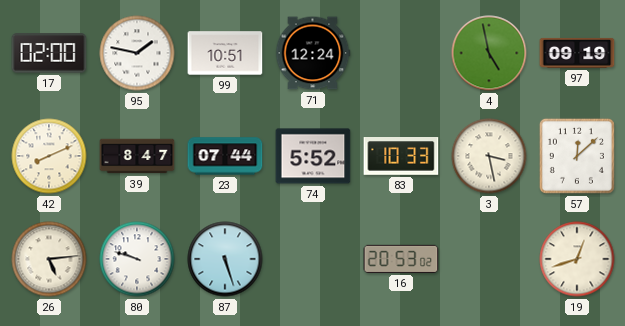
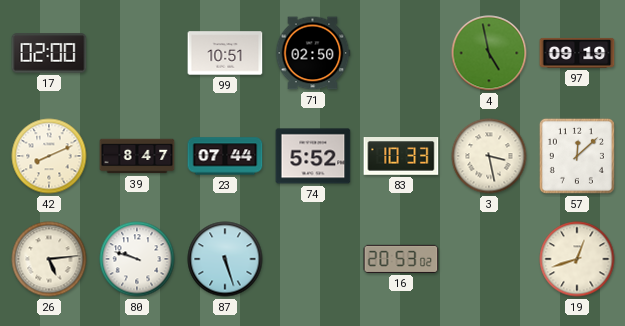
95: 1:47 -> none
71: 12:24 -> 02:50
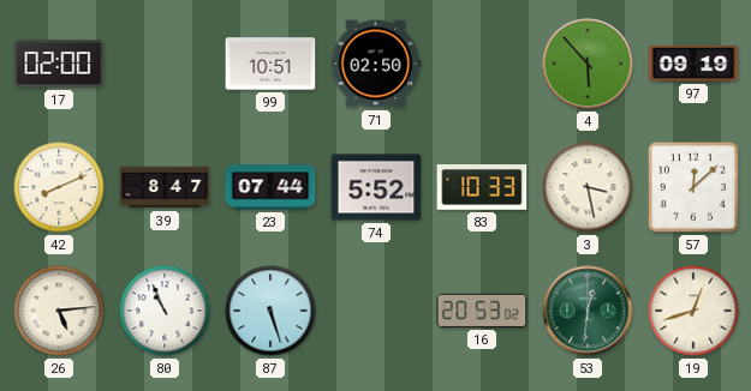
4: 4:58 -> 5:53
80: 9:48 -> 10:56
53: none -> 12:31
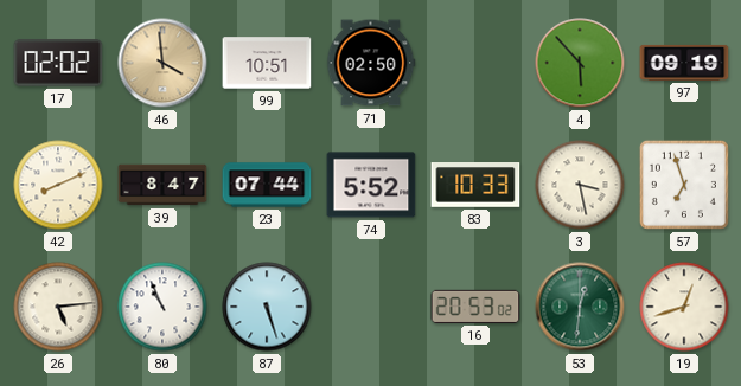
17: 02:00 -> 02:02
46: none -> 3:59
57: 12:08 -> 6:57
